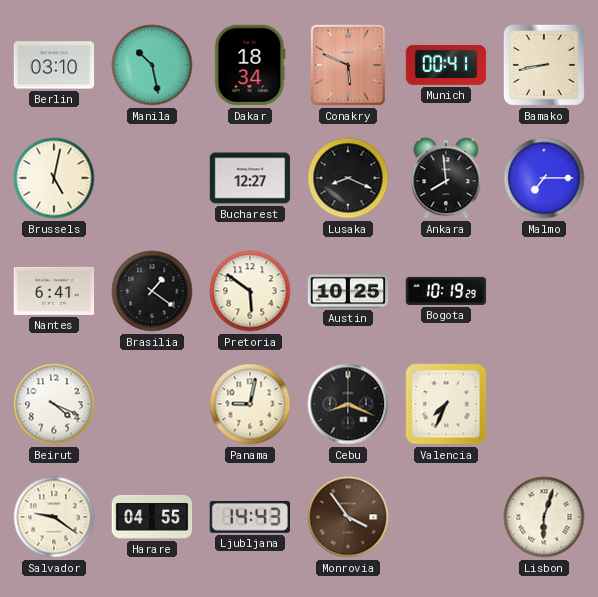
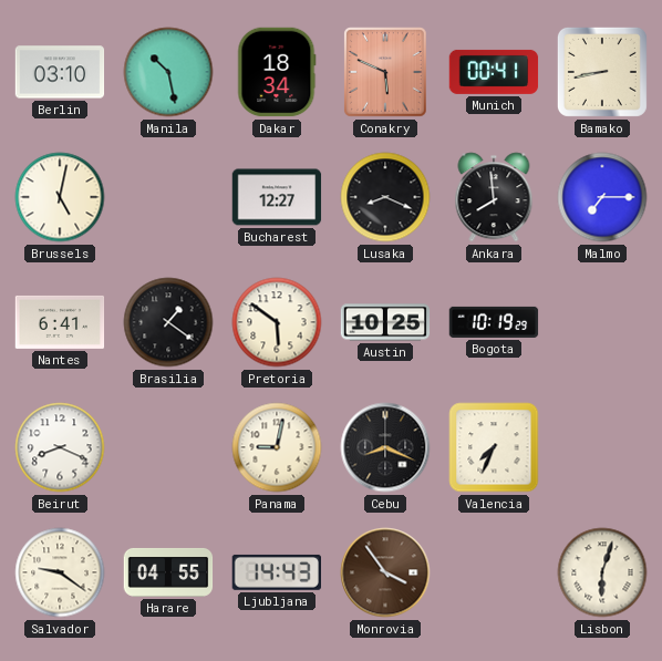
Beirut: 4:19 -> 8:19
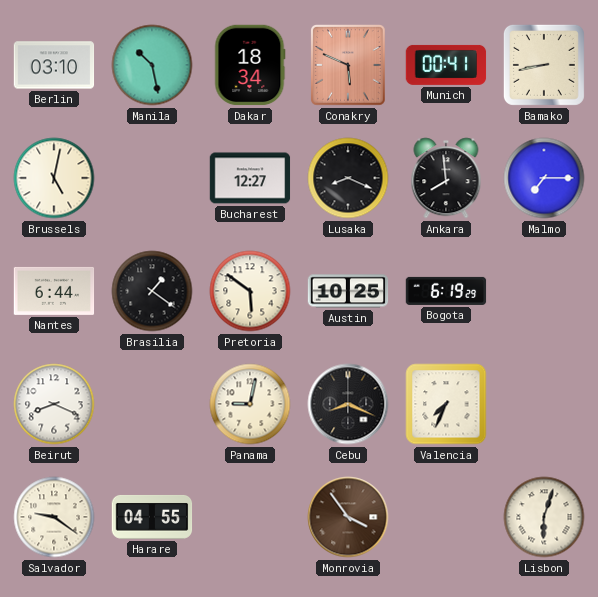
Nantes: 6:41 -> 6:44
Bogota: 10:19 -> 6:19
Ljubljana: 14:43 -> none
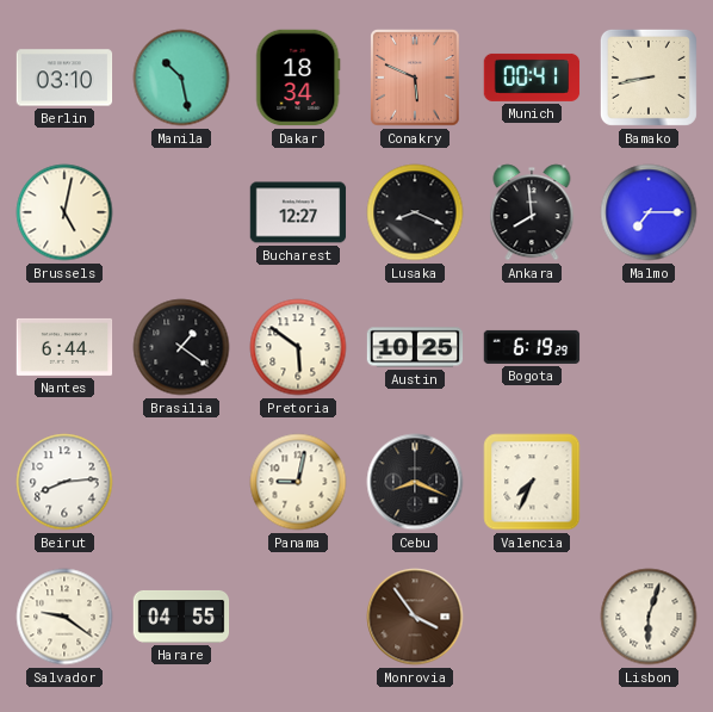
Beirut: 8:19 -> 8:14
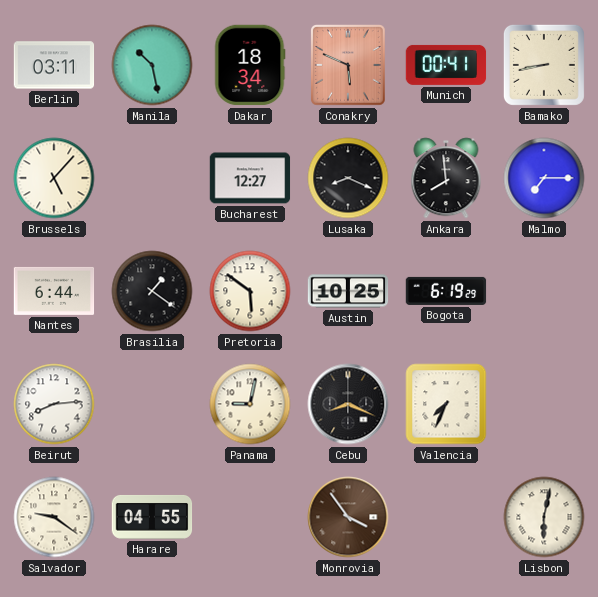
Berlin: 03:10 -> 03:11
Brussels: 5:02 -> 5:07
Lisbon: 6:03 -> 6:02
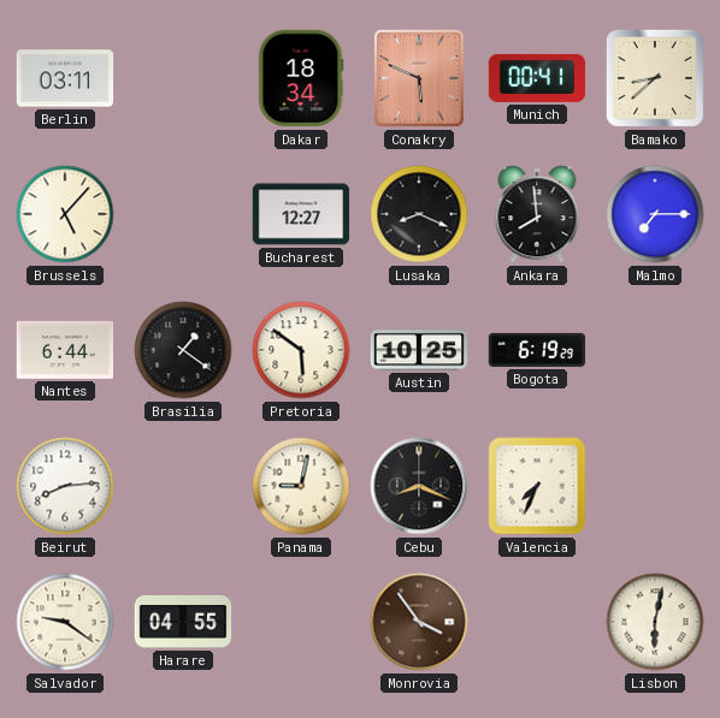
Manila: 10:28 -> none
Bamako: 8:43 -> 8:38
